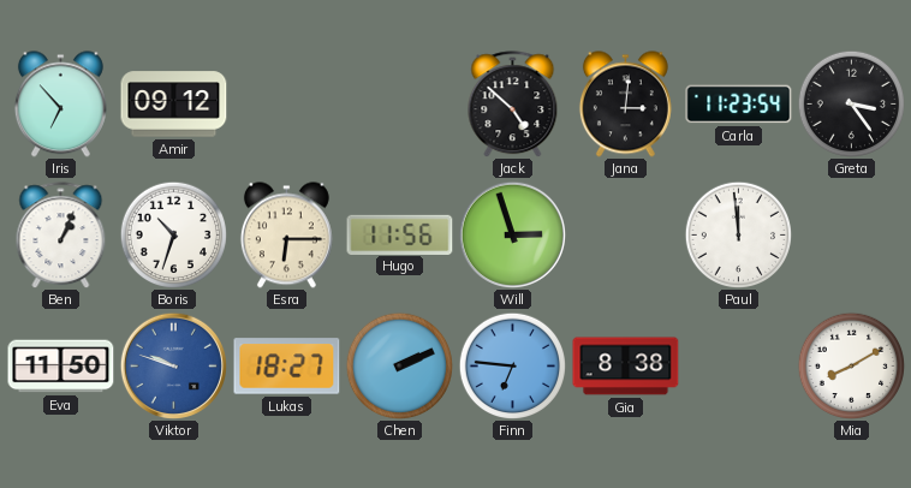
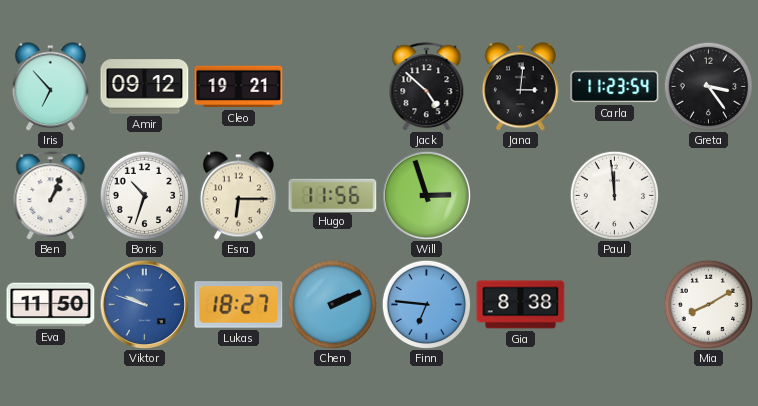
Cleo: none -> 19:21
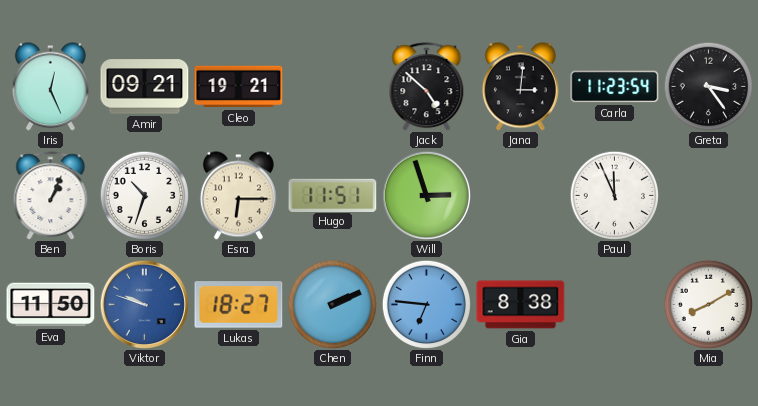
Iris: 6:53 -> 12:26
Amir: 09:12 -> 09:21
Hugo: 11:56 -> 11:51
Paul: 11:59 -> 11:56
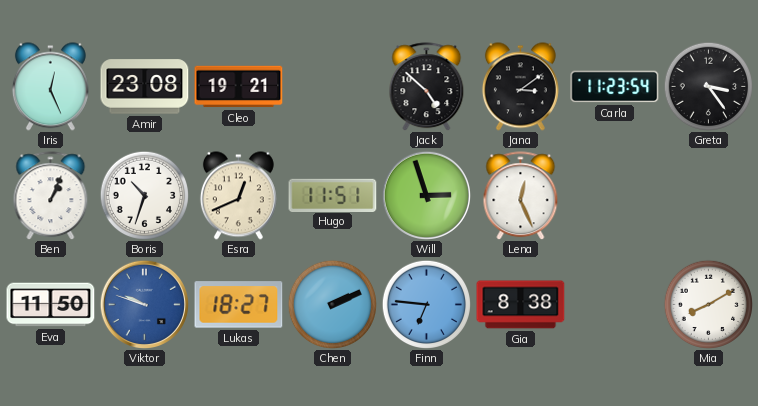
Amir: 09:21 -> 23:08
Jana: 3:01 -> 3:09
Esra: 6:15 -> 12:41
Lena: none -> 12:26
Paul: 11:56 -> none
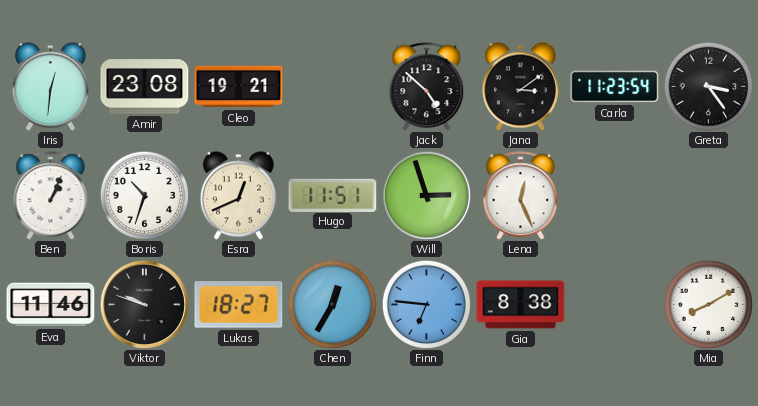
Iris: 12:26 -> 12:31
Eva: 11:50 -> 11:46
Viktor dial: blue -> black
Chen: 2:11 -> 12:35
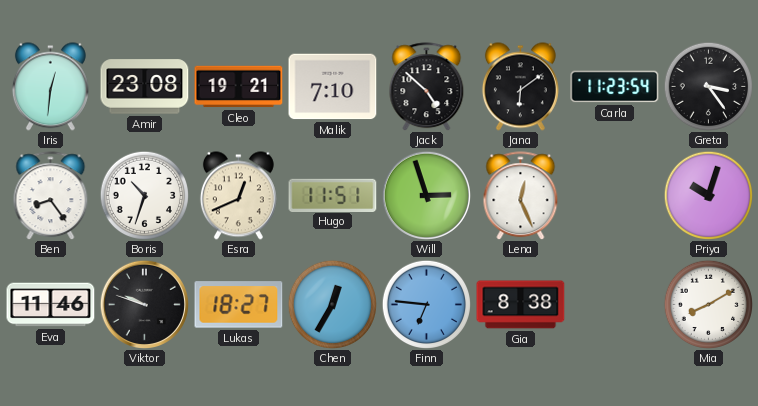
Malik: none -> 7:10
Jana: 3:09 -> 6:09
Ben: 1:04 -> 8:24
Priya: none -> 10:03
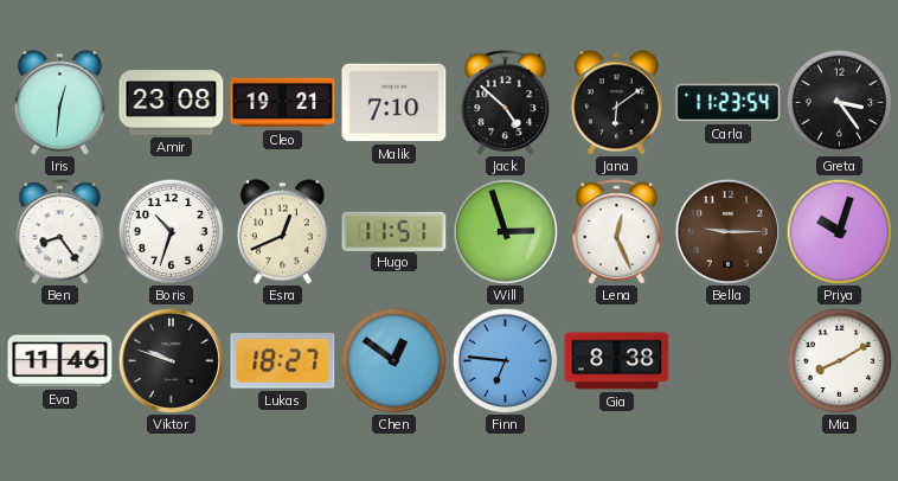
Bella: none -> 9:15
Chen: 12:35 -> 12:51
